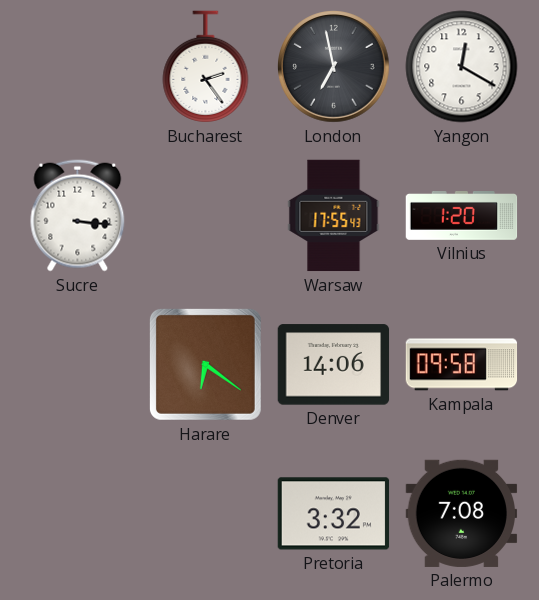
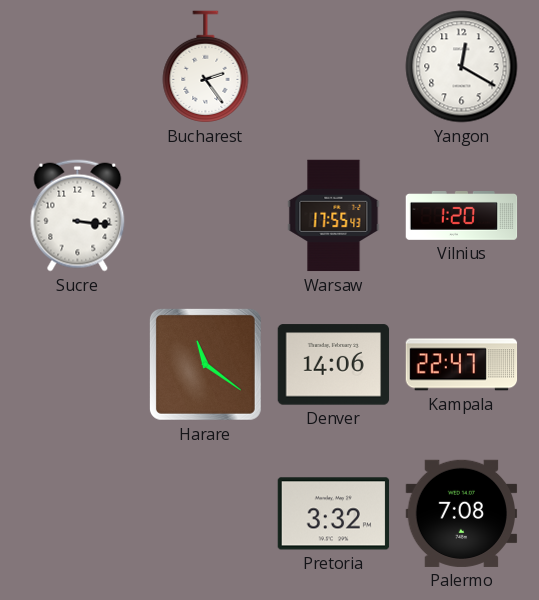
London: 6:58 -> none
Harare: 6:21 -> 11:21
Kampala: 09:58 -> 22:47
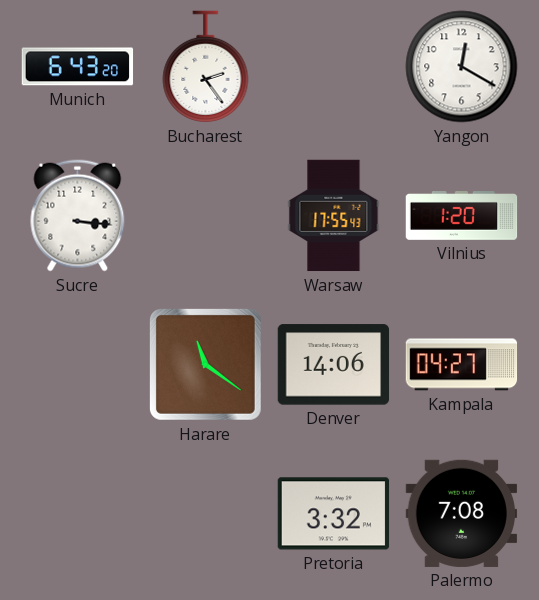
Munich: none -> 6:43
Kampala: 22:47 -> 04:27
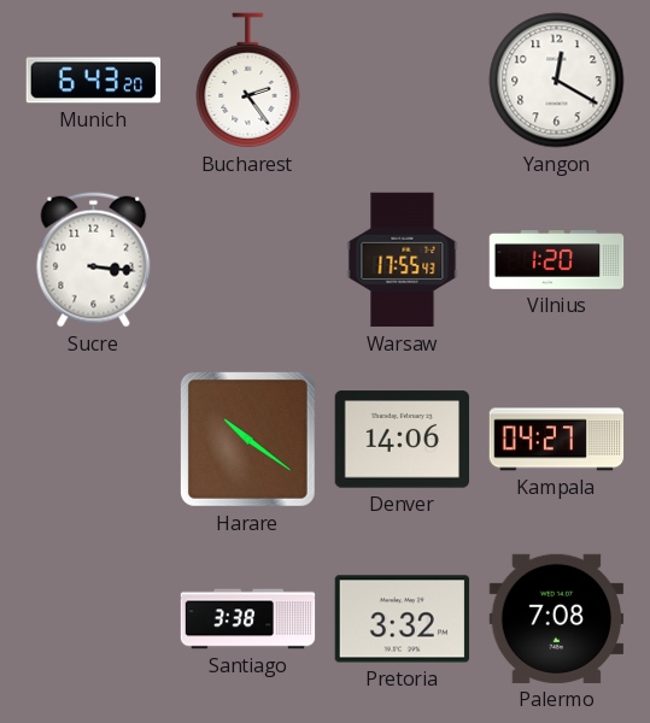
Harare: 11:21 -> 10:21
Santiago: none -> 3:38
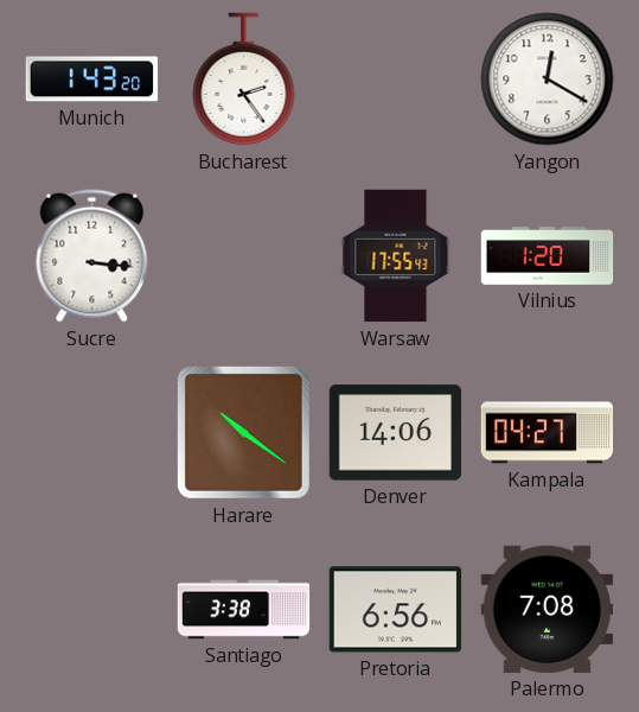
Munich: 6:43 -> 1:43
Pretoria: 3:32 -> 6:56
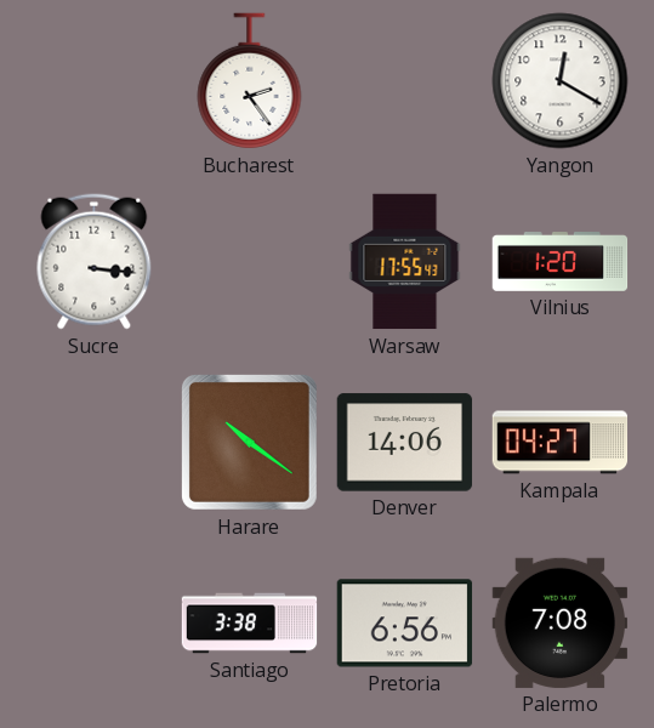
Munich: 1:43 -> none
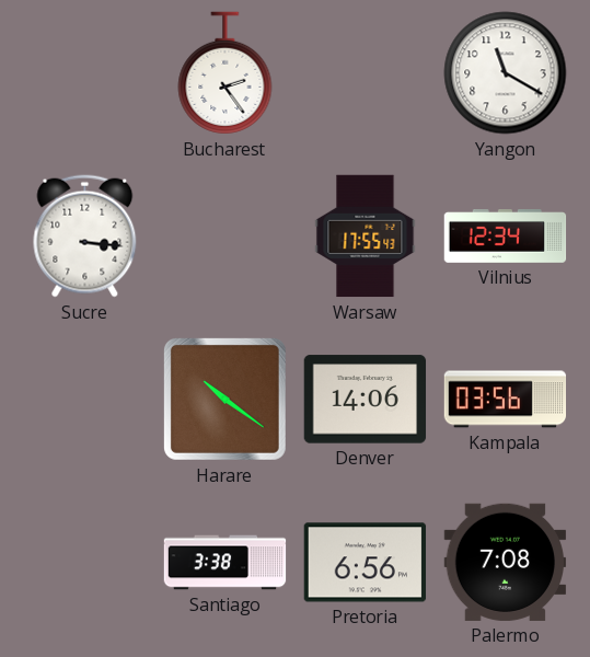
Yangon: 12:20 -> 11:20
Vilnius: 1:20 -> 12:34
Kampala: 04:27 -> 03:56
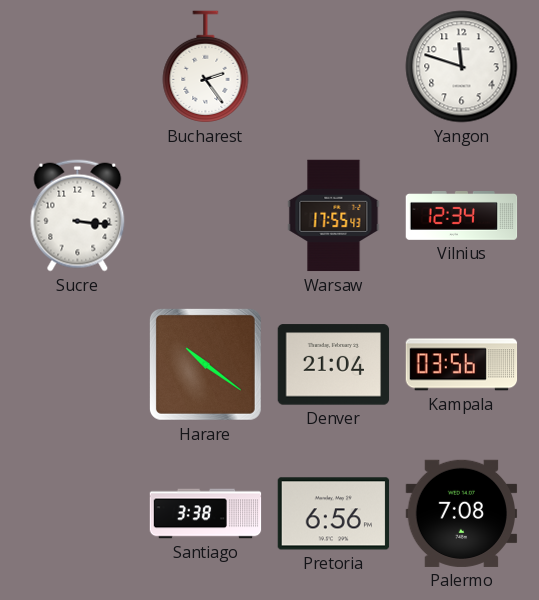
Yangon: 11:20 -> 11:48
Denver: 14:06 -> 21:04
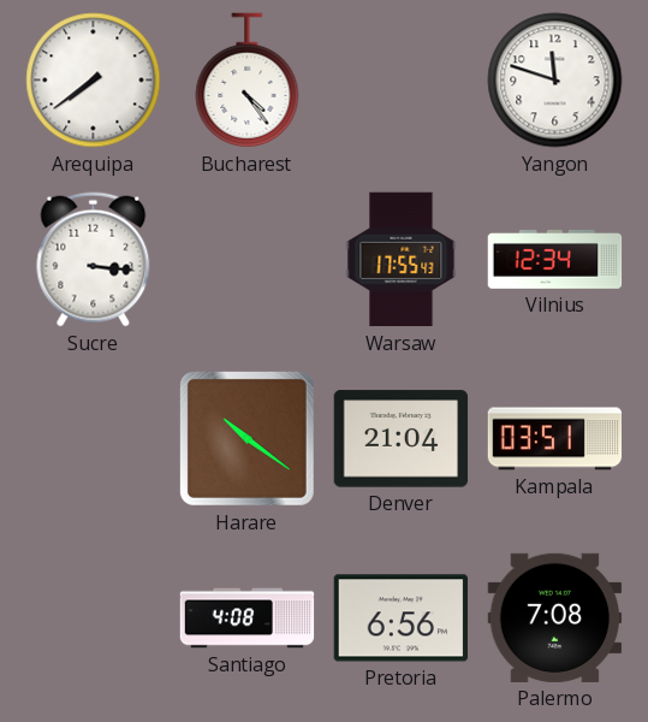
Arequipa: none -> 7:39
Bucharest: 2:24 -> 4:24
Kampala: 03:56 -> 03:51
Santiago: 3:38 -> 4:08
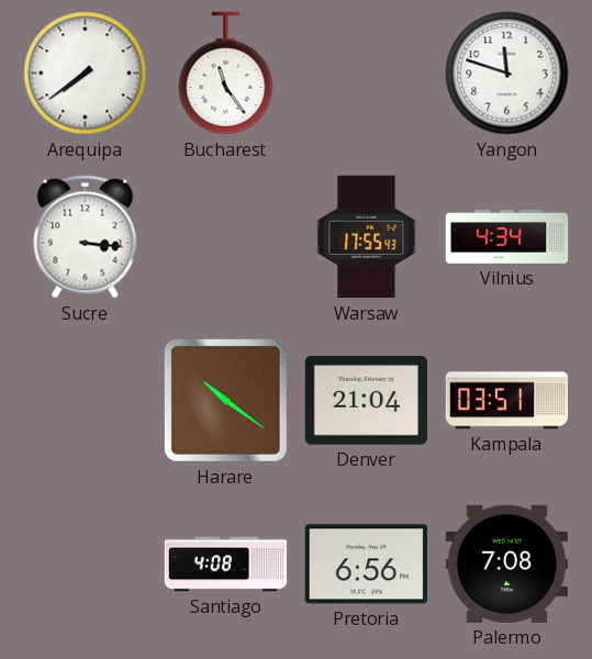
Bucharest: 4:24 -> 11:24
Vilnius: 12:34 -> 4:34
